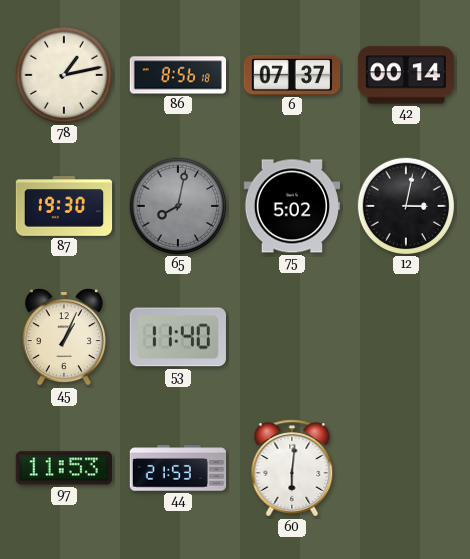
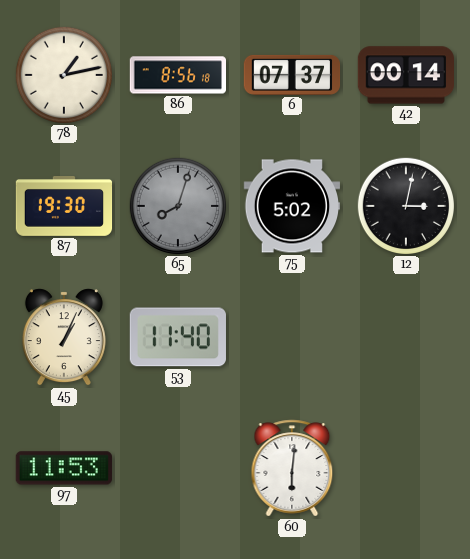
65: 8:02 -> 8:03
44: 21:53 -> none
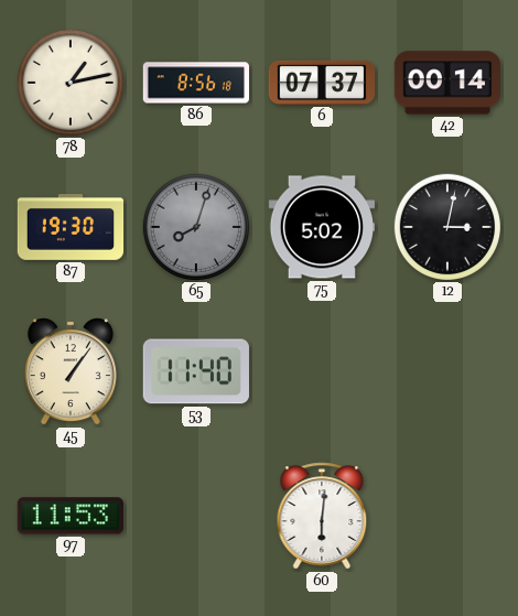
45: 1:04 -> 1:06
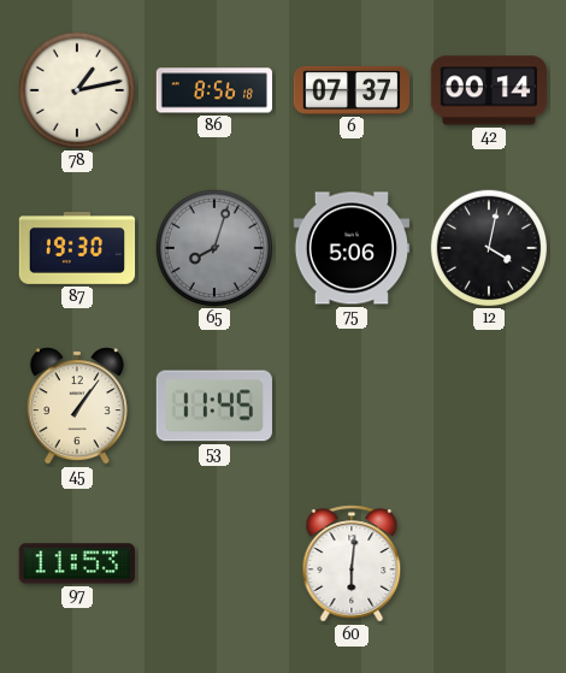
75: 5:02 -> 5:06
12: 3:02 -> 4:02
53: 11:40 -> 11:45
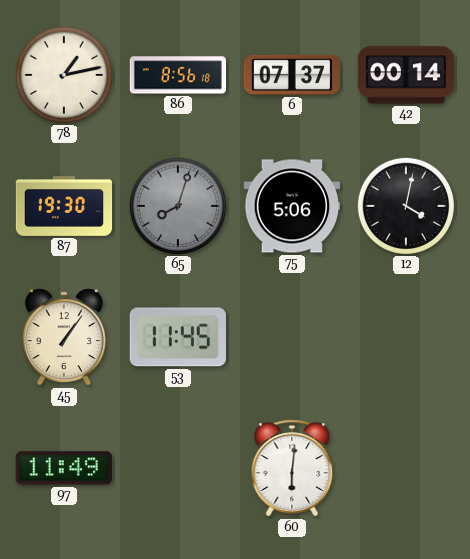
97: 11:53 -> 11:49
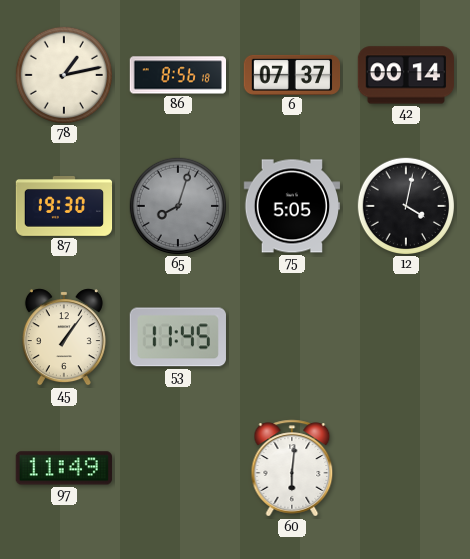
75: 5:06 -> 5:05
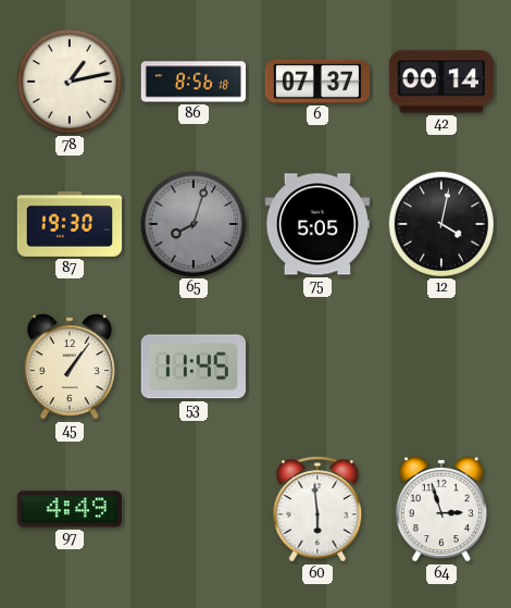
97: 11:49 -> 4:49
60: 6:01 -> 5:59
64: none -> 2:57
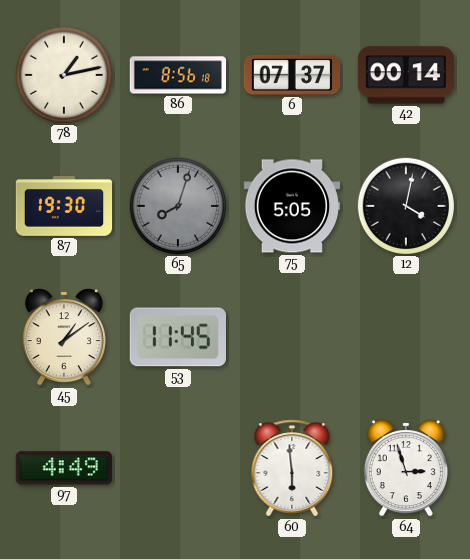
45: 1:06 -> 1:09
